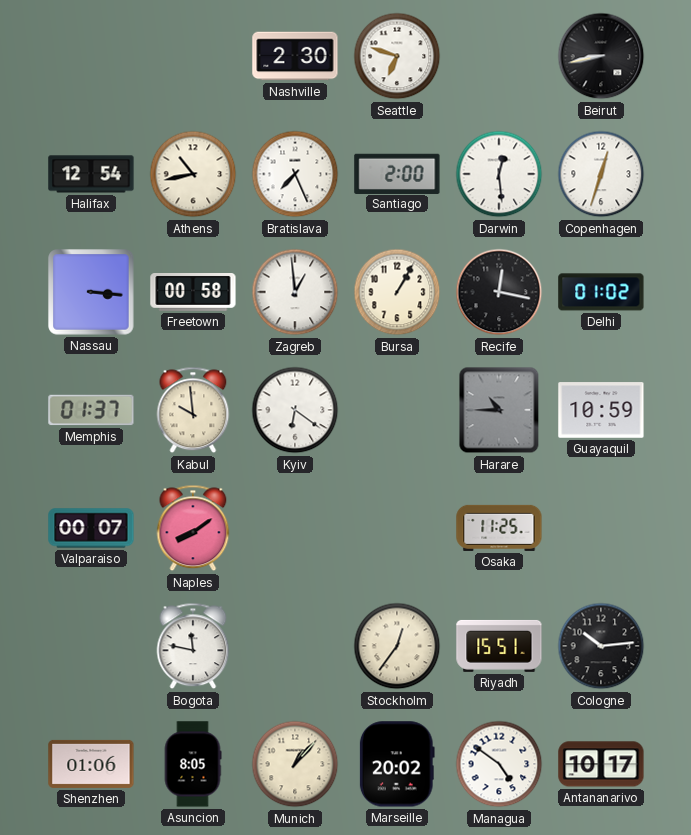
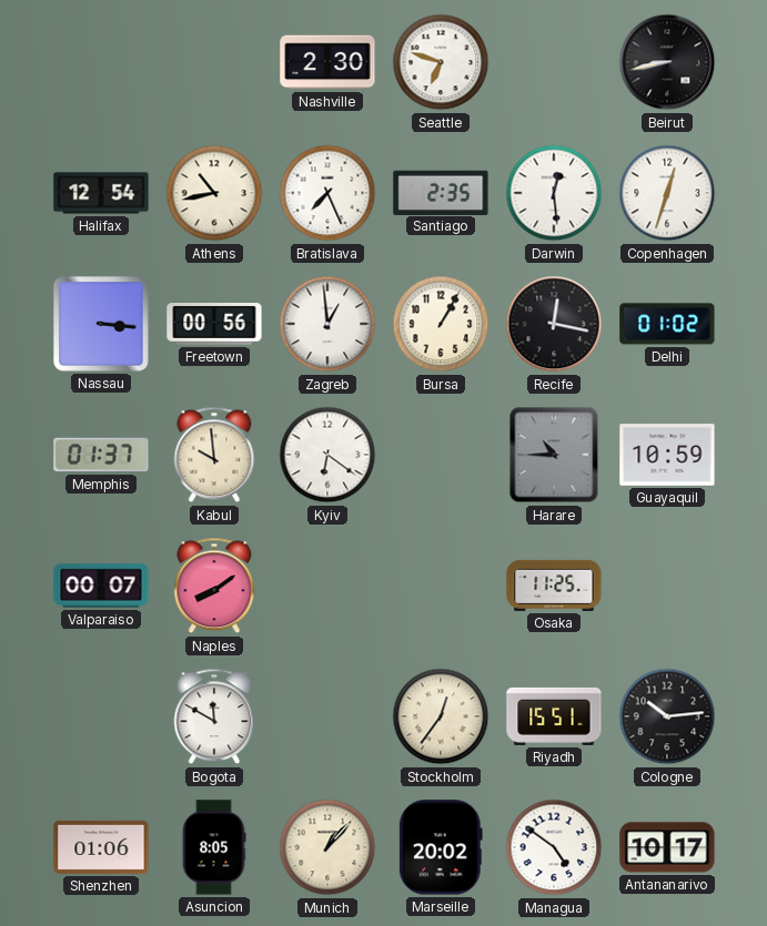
Santiago: 2:00 -> 2:35
Freetown: 00:58 -> 00:56
Bogota: 11:47 -> 11:50
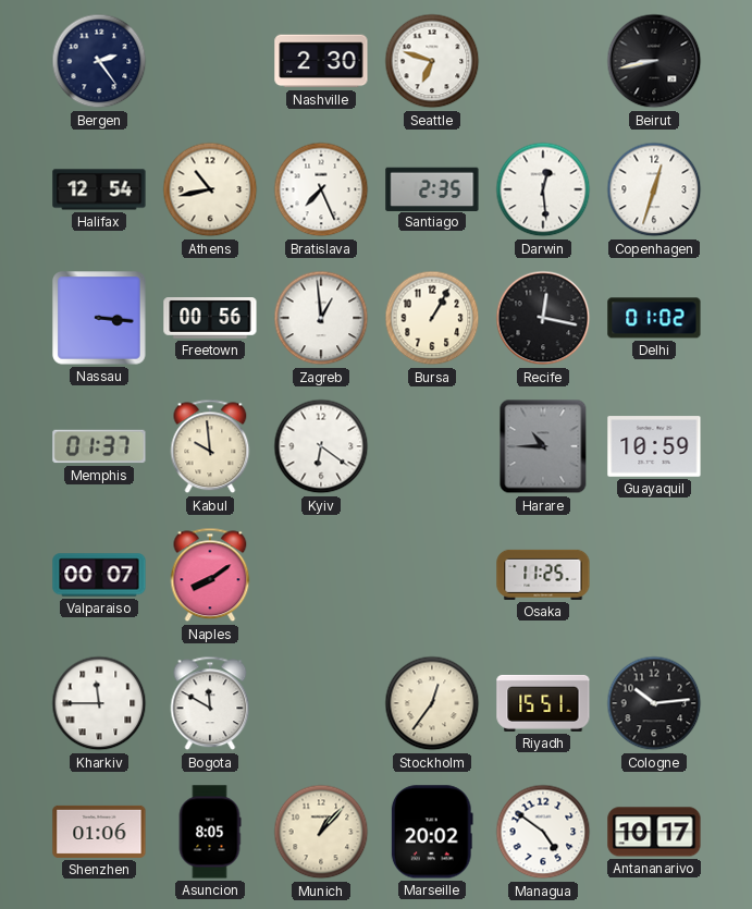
Bergen: none -> 2:24
Kharkiv: none -> 11:45
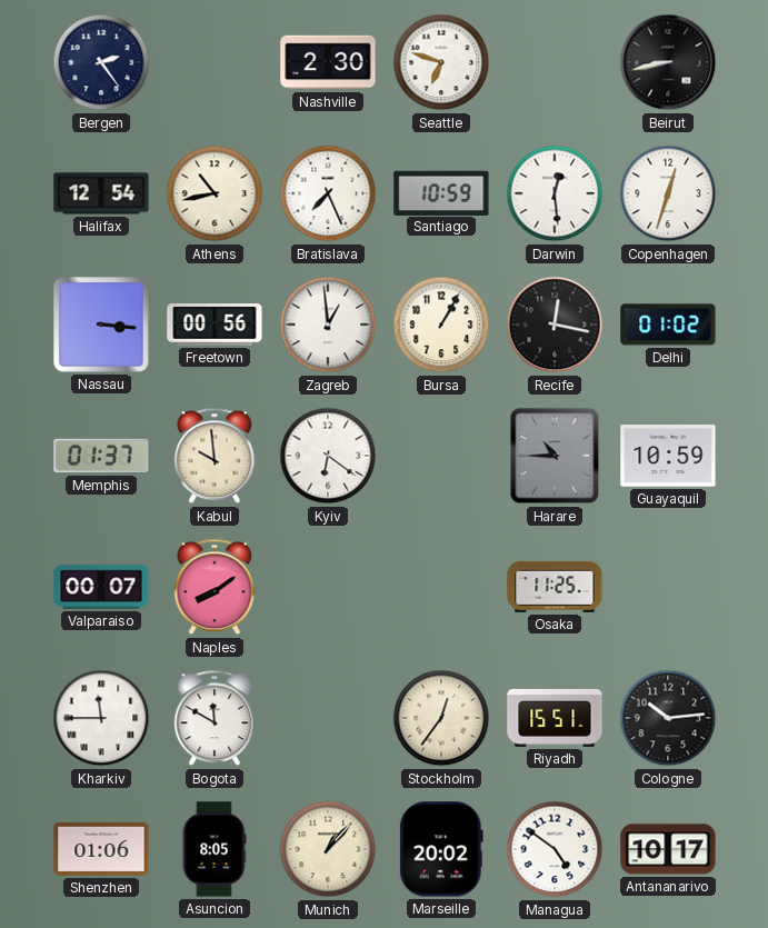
Santiago: 2:35 -> 10:59
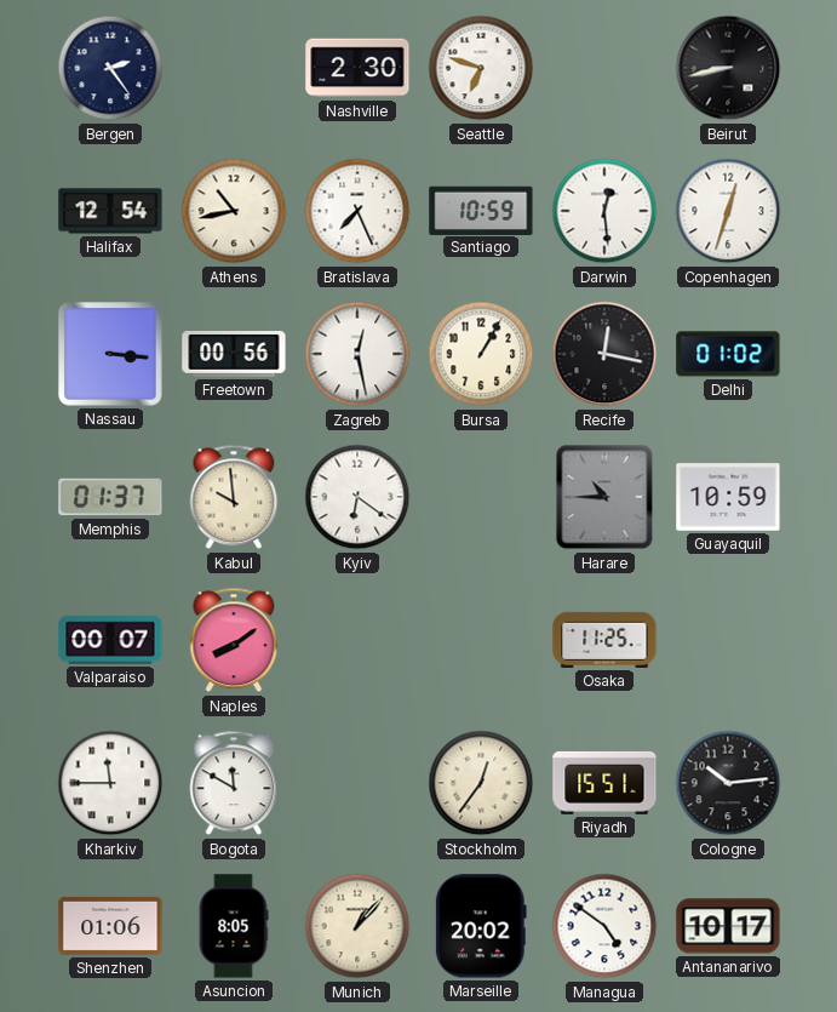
Zagreb: 12:59 -> 12:28
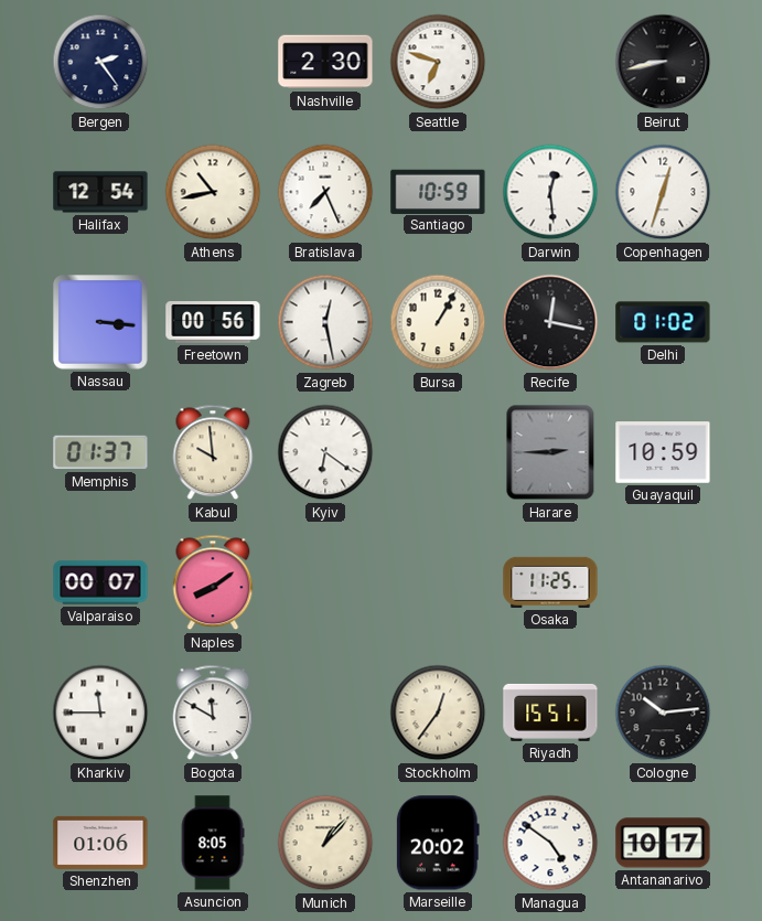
Harare: 10:45 -> 2:45
